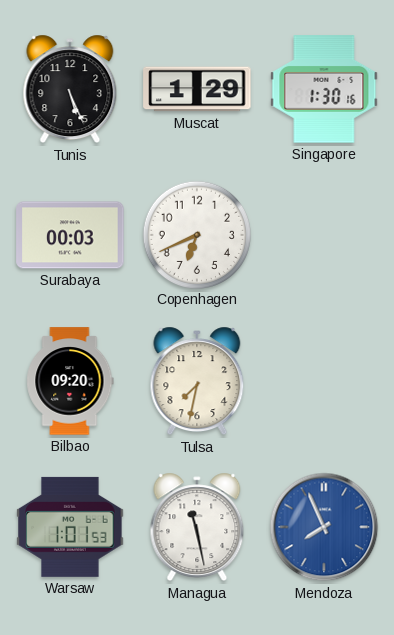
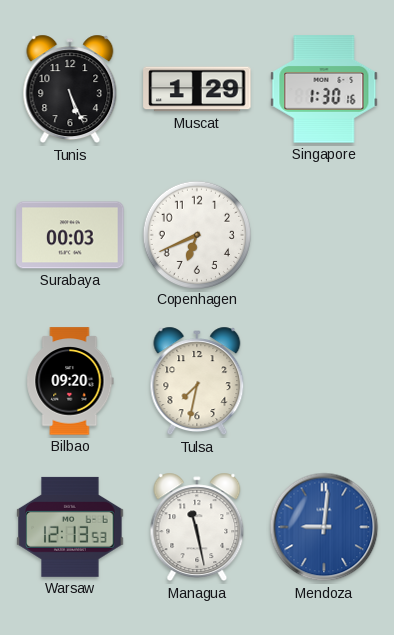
Warsaw: 1:01 -> 12:13
Mendoza: 7:56 -> 9:01
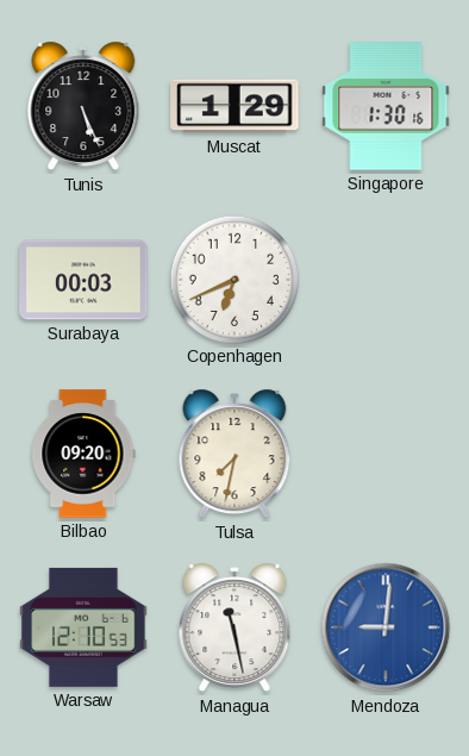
Warsaw: 12:13 -> 12:10
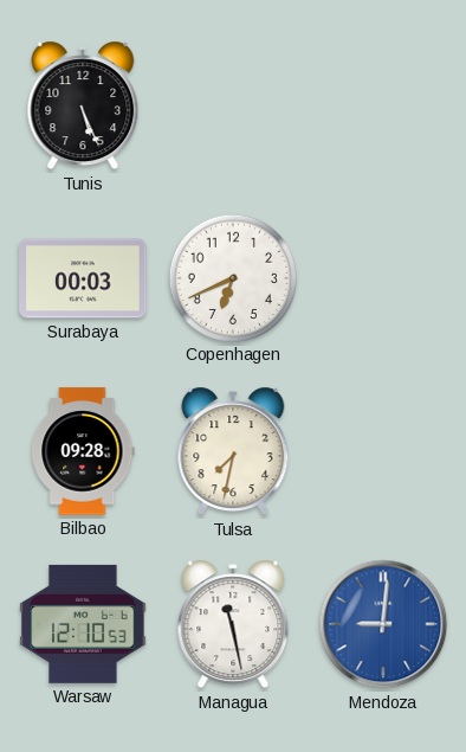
Muscat: 1:29 -> none
Singapore: 1:30 -> none
Bilbao: 09:20 -> 09:28
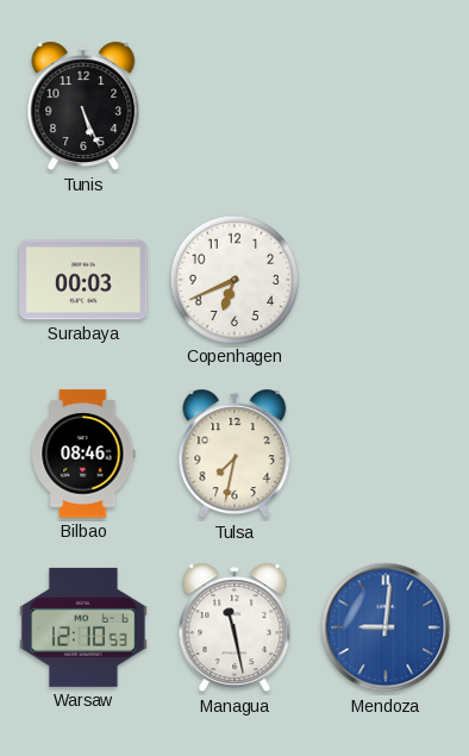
Bilbao: 09:28 -> 08:46
